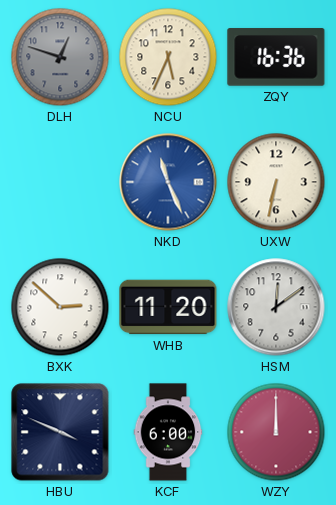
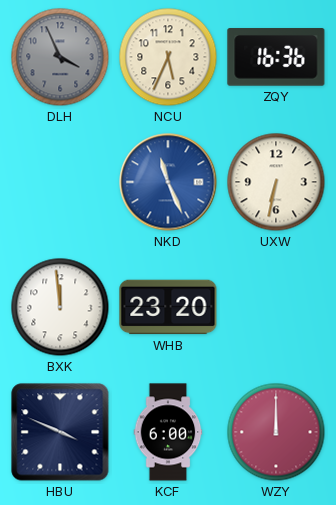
DLH: 12:48 -> 3:56
BXK: 2:52 -> 11:59
WHB: 11:20 -> 23:20
HSM: 12:09 -> none
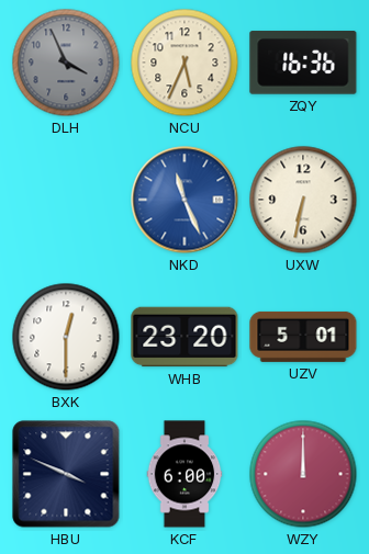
BXK: 11:59 -> 12:30
UZV: none -> 5:01
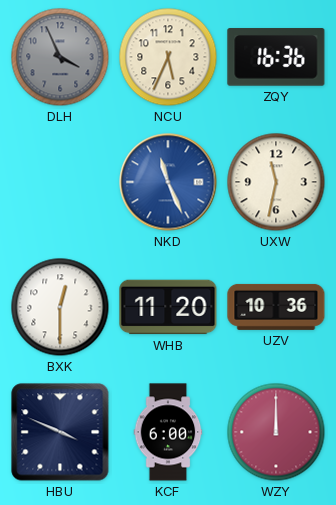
UXW: 6:32 -> 11:32
WHB: 23:20 -> 11:20
UZV: 5:01 -> 10:36
